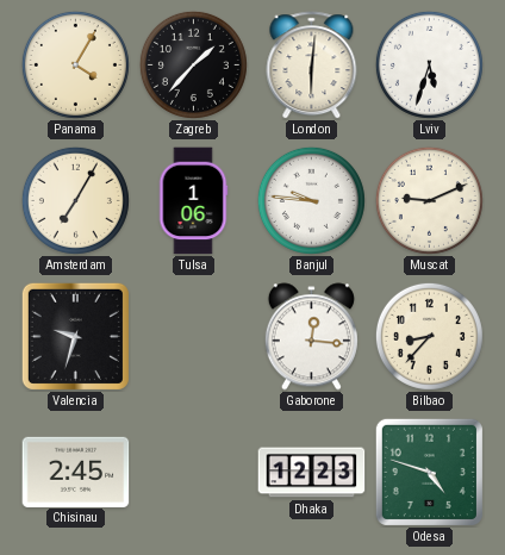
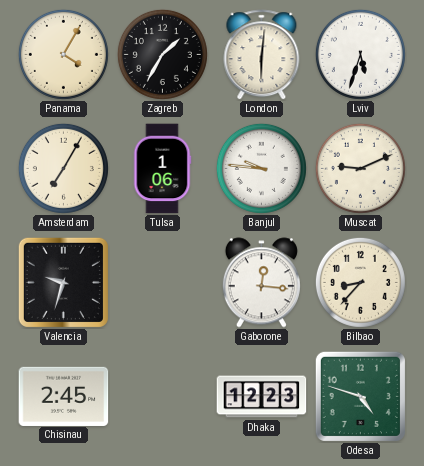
Zagreb: 1:37 -> 1:35
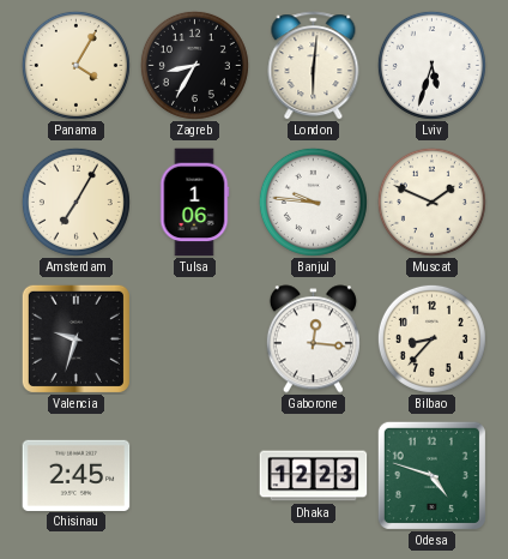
Zagreb: 1:35 -> 8:35
Muscat: 9:11 -> 1:49
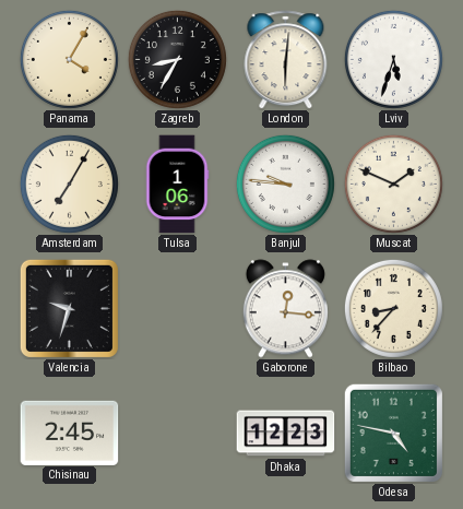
Odesa: 4:48 -> 4:47
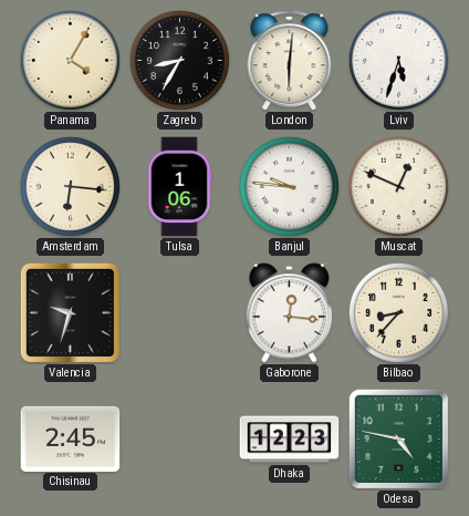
Amsterdam: 7:05 -> 6:16
Muscat: 1:49 -> 12:49
